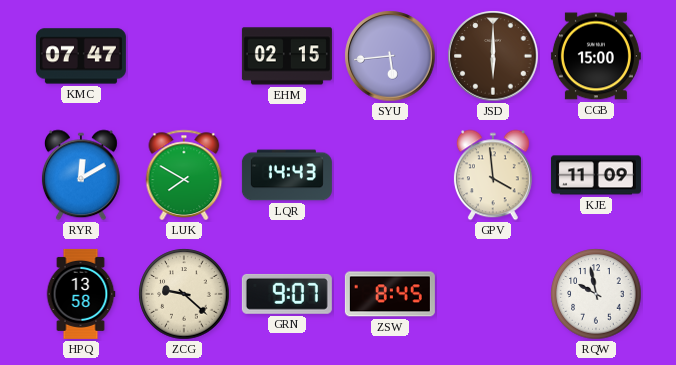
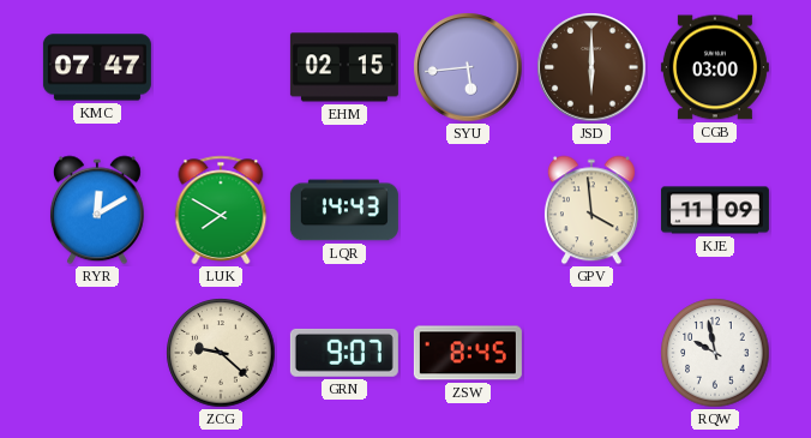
CGB: 15:00 -> 03:00
HPQ: 13:58 -> none
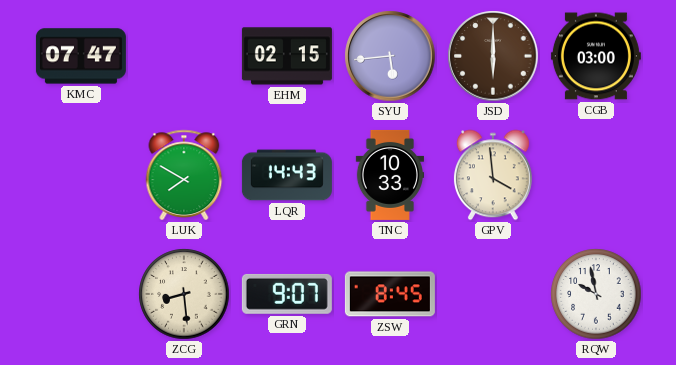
RYR: 12:10 -> none
TNC: none -> 10:33
KJE: 11:09 -> none
ZCG: 9:22 -> 8:29
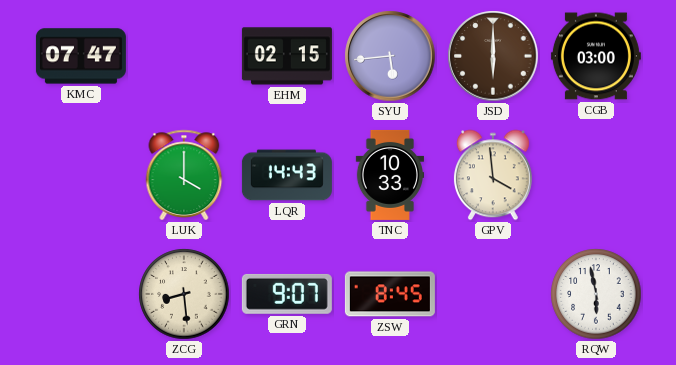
LUK: 7:50 -> 4:00
RQW: 9:58 -> 5:58
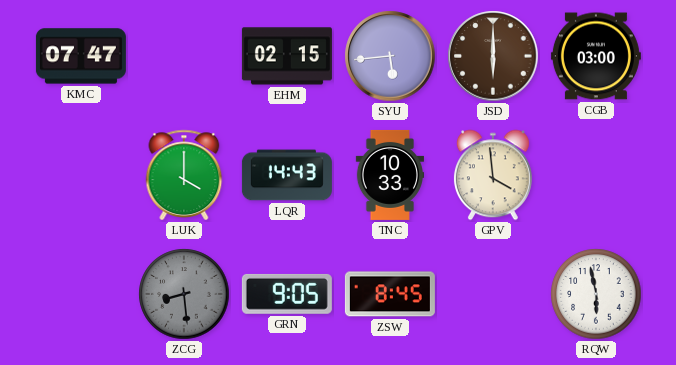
ZCG dial: cream -> grey
GRN: 9:07 -> 9:05
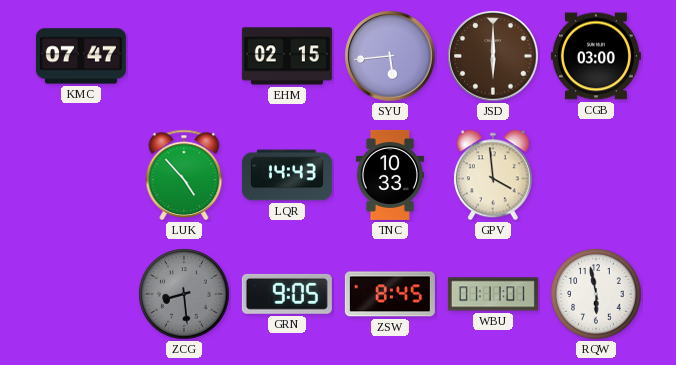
LUK: 4:00 -> 4:53
WBU: none -> 01:11
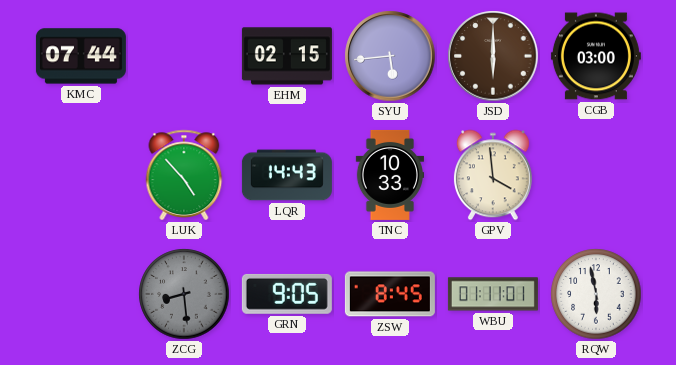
KMC: 07:47 -> 07:44
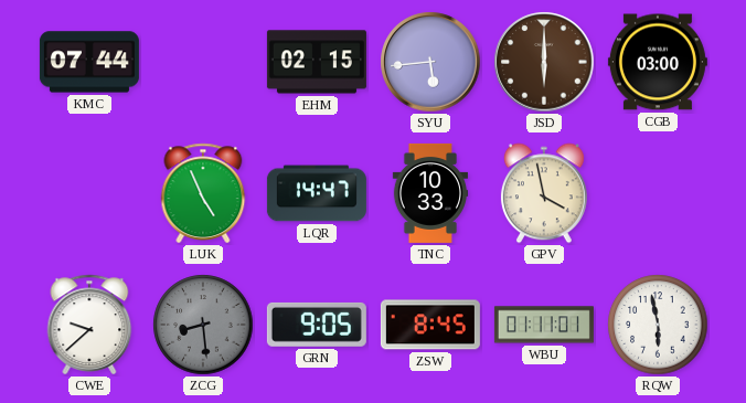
LUK: 4:53 -> 4:56
LQR: 14:43 -> 14:47
GPV: 3:59 -> 3:58
CWE: none -> 9:38
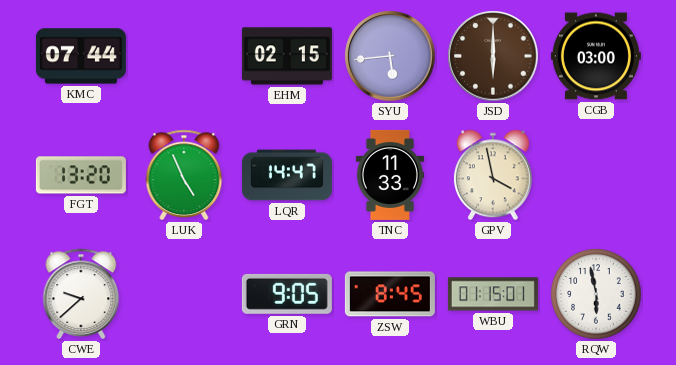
FGT: none -> 13:20
TNC: 10:33 -> 11:33
ZCG: 8:29 -> none
WBU: 01:11 -> 01:15
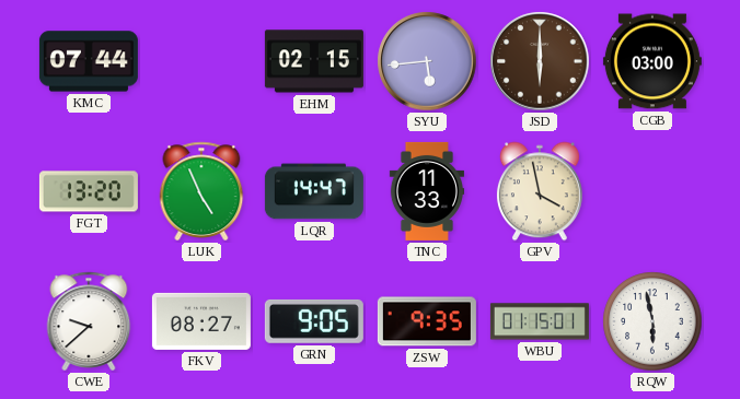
FKV: none -> 08:27
ZSW: 8:45 -> 9:35
